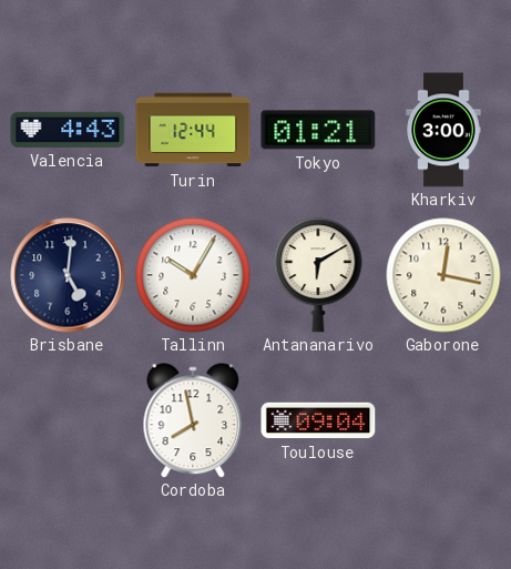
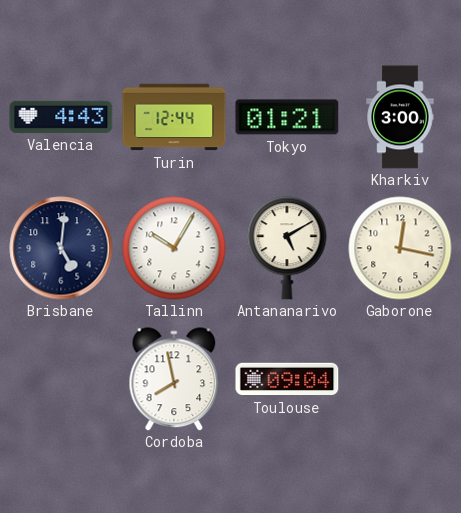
Antananarivo: 6:10 -> 5:10
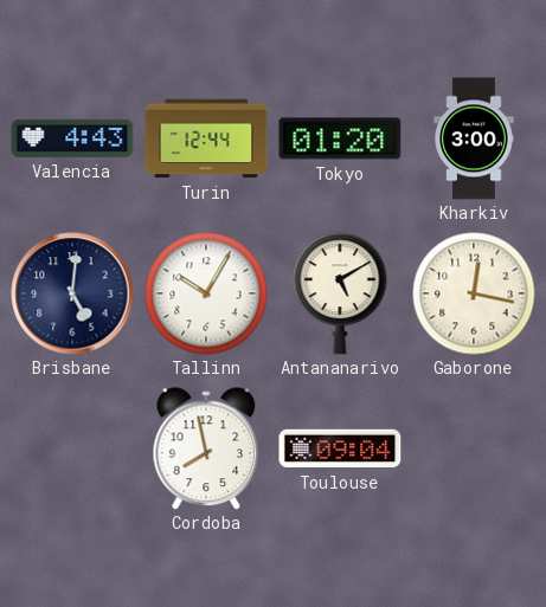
Tokyo: 01:21 -> 01:20
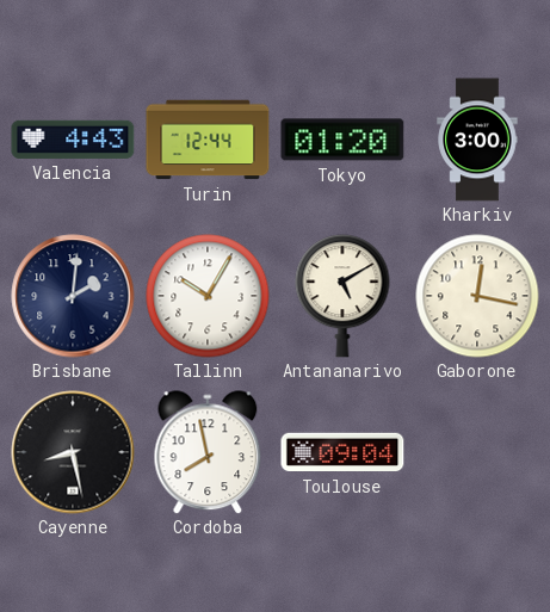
Brisbane: 5:01 -> 2:01
Cayenne: none -> 8:28
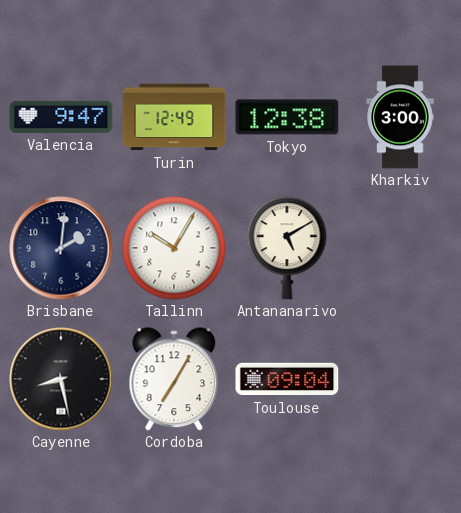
Valencia: 4:43 -> 9:47
Turin: 12:44 -> 12:49
Tokyo: 01:20 -> 12:38
Gaborone: 12:17 -> none
Cordoba: 7:58 -> 7:05
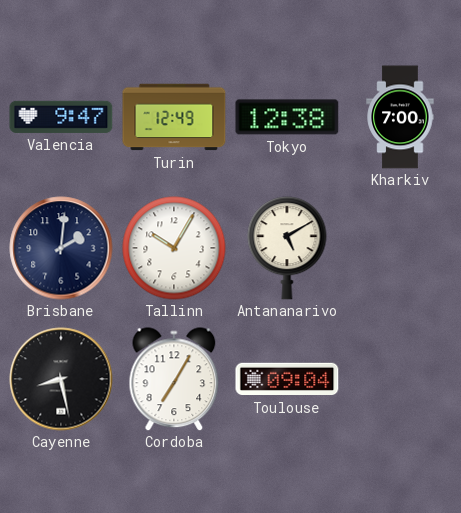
Kharkiv: 3:00 -> 7:00
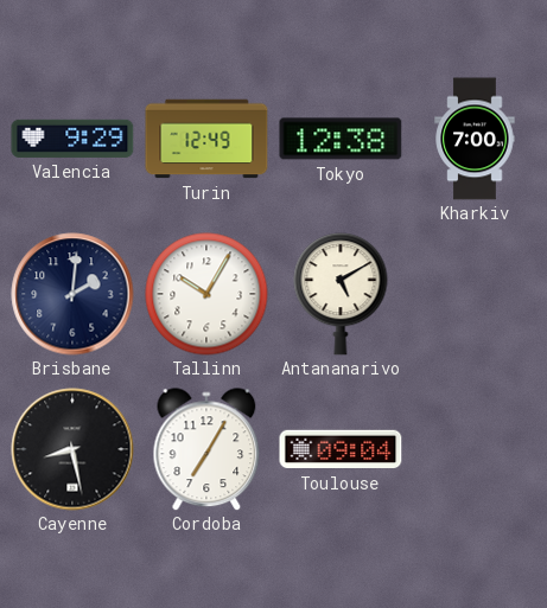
Valencia: 9:47 -> 9:29
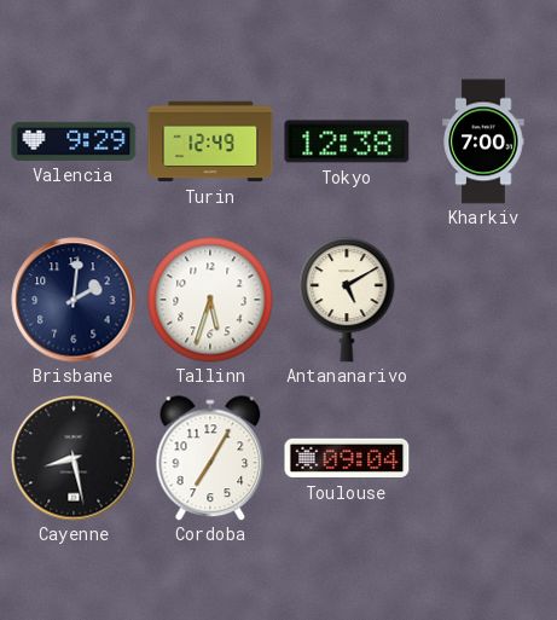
Tallinn: 10:05 -> 5:33
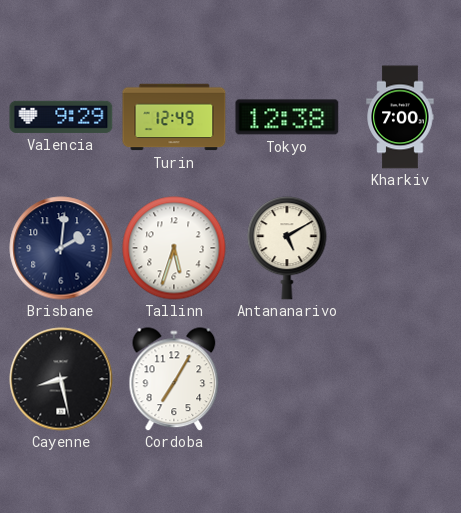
Toulouse: 09:04 -> none
